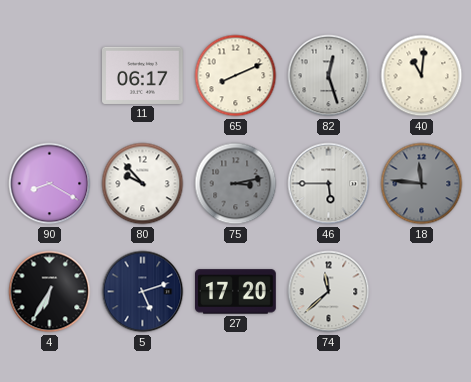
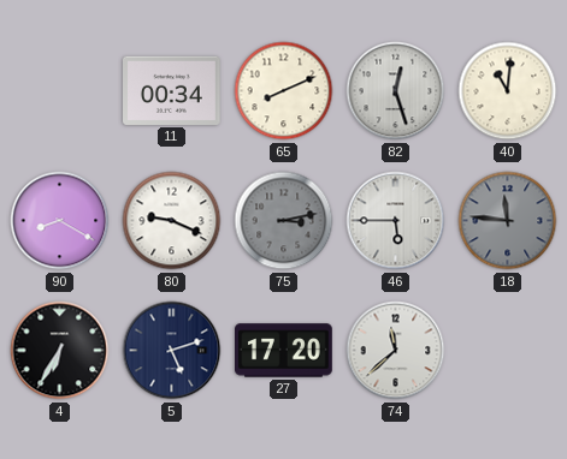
11: 06:17 -> 00:34
80: 9:53 -> 9:19
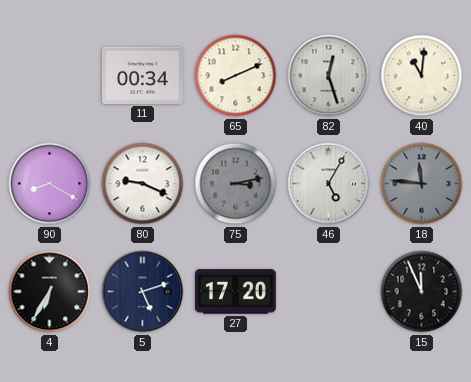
46: 5:45 -> 5:05
74: 11:38 -> none
15: none -> 11:56
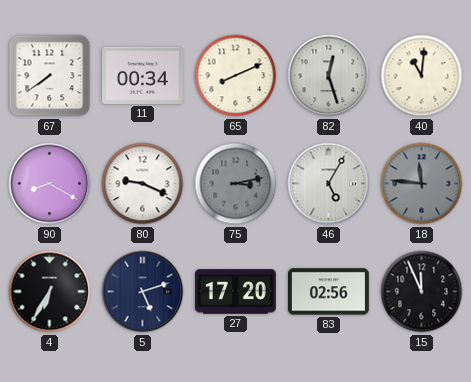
67: none -> 7:39
83: none -> 02:56
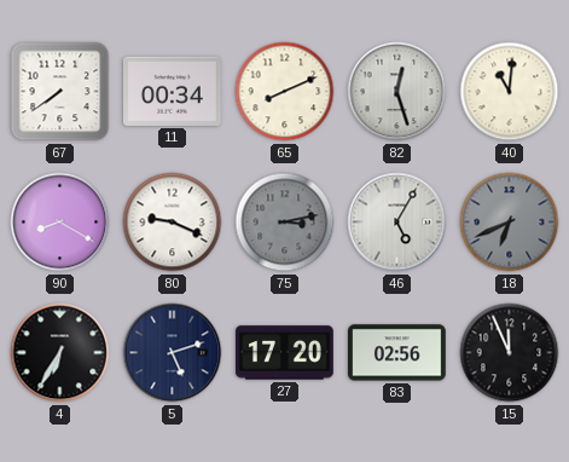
18: 11:46 -> 6:41
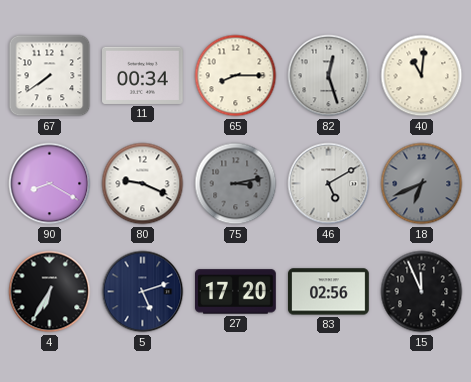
65: 8:11 -> 8:15
46: 5:05 -> 5:10
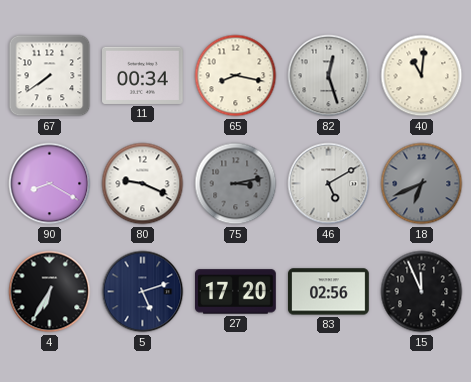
65: 8:15 -> 8:17
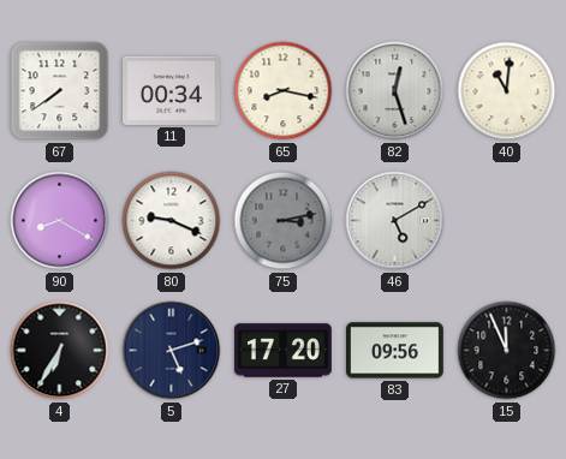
18: 6:41 -> none
83: 02:56 -> 09:56
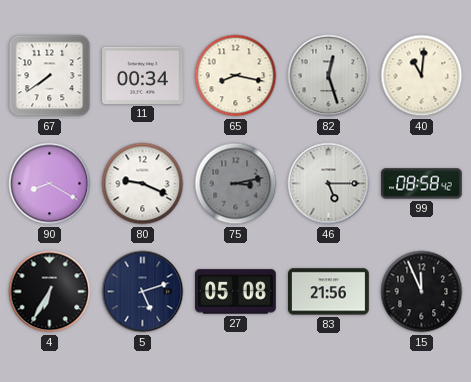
46: 5:10 -> 5:15
99: none -> 08:58
27: 17:20 -> 05:08
83: 09:56 -> 21:56
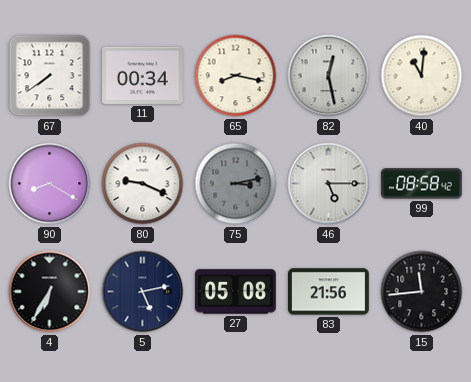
82: 12:27 -> 12:28
5: 5:12 -> 5:13
15: 11:56 -> 11:44
